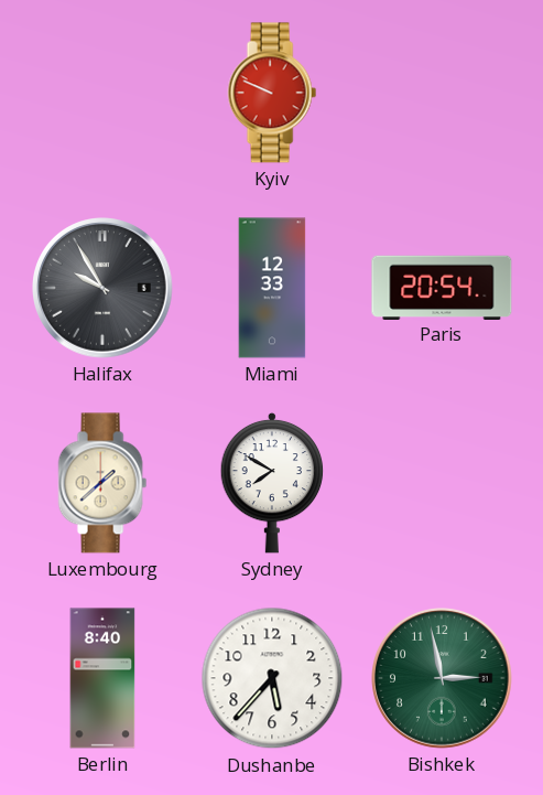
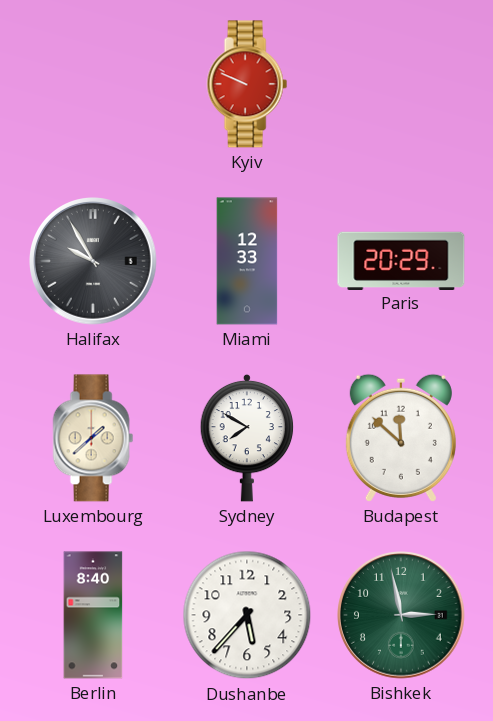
Paris: 20:54 -> 20:29
Budapest: none -> 11:52
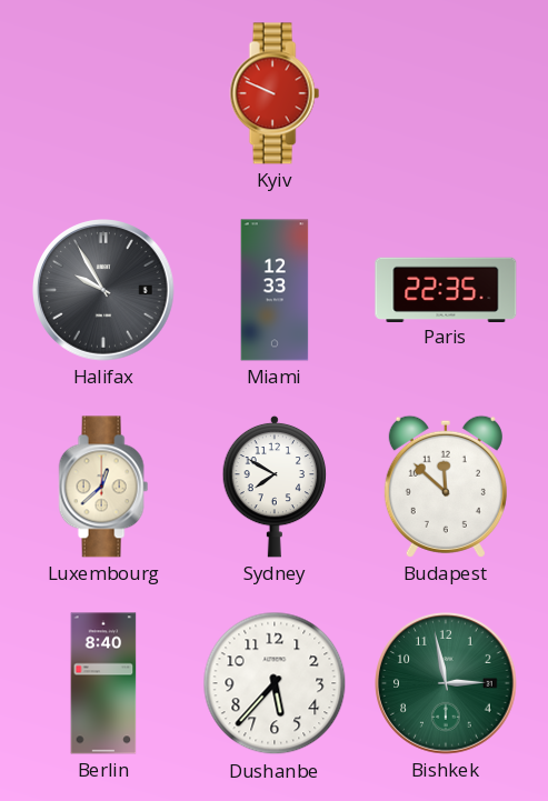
Paris: 20:29 -> 22:35
Luxembourg: 1:38 -> 12:38
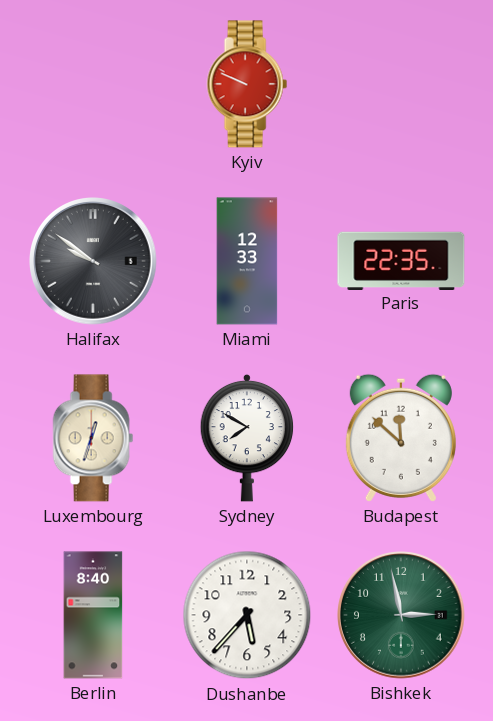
Halifax: 9:55 -> 9:51
Luxembourg: 12:38 -> 12:33
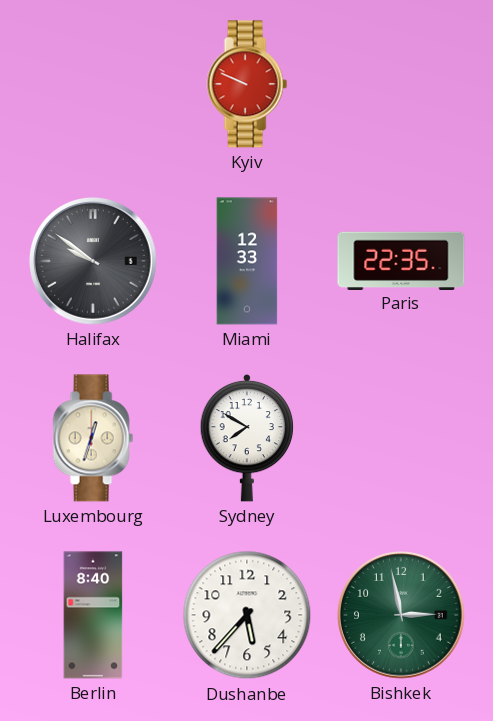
Budapest: 11:52 -> none
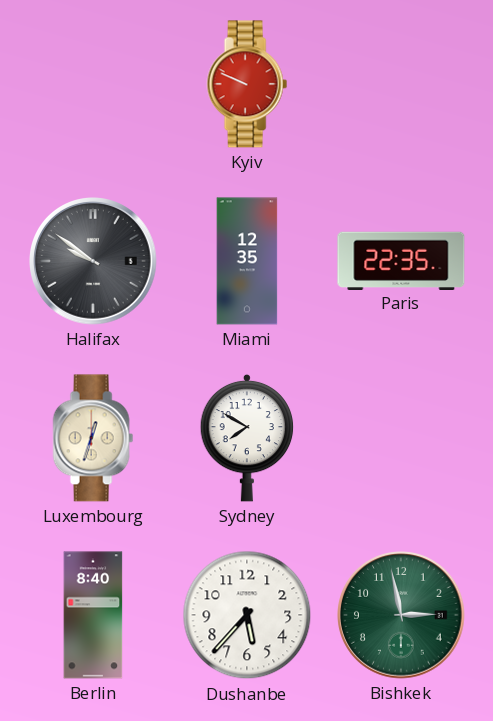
Miami: 12:33 -> 12:35
